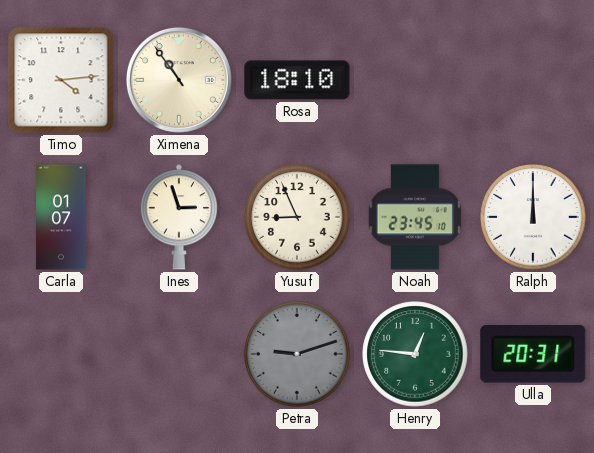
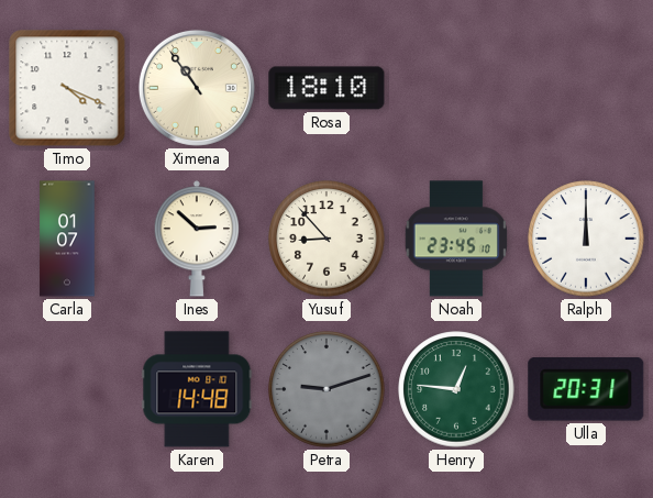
Timo: 4:14 -> 4:19
Ines: 2:57 -> 2:52
Yusuf: 8:56 -> 8:53
Karen: none -> 14:48
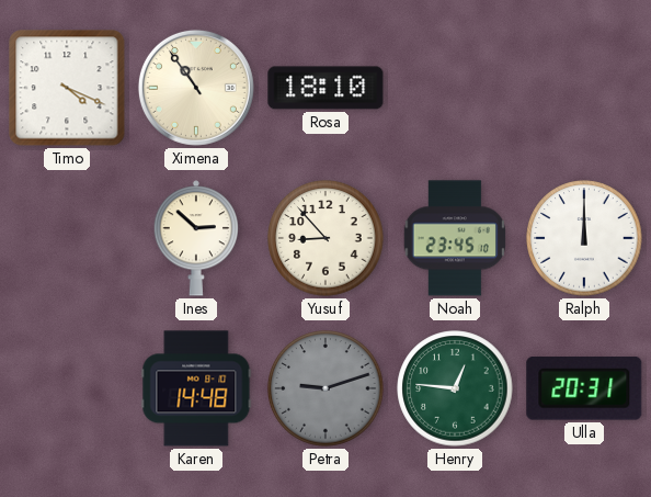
Carla: 01:07 -> none
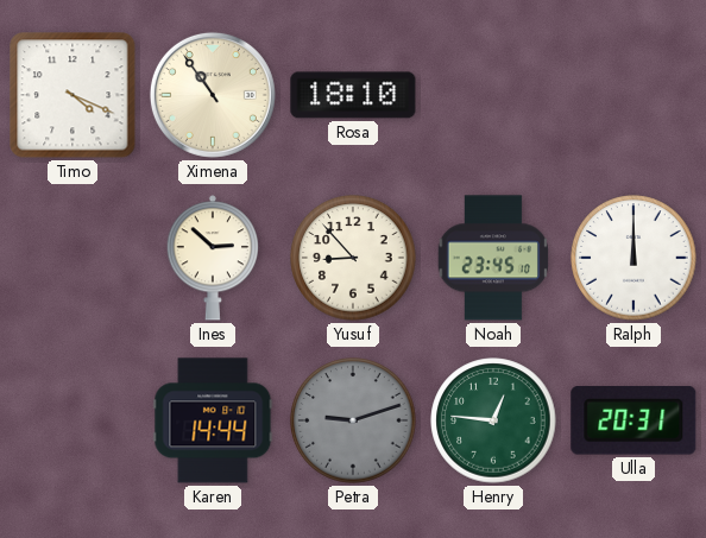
Karen: 14:48 -> 14:44
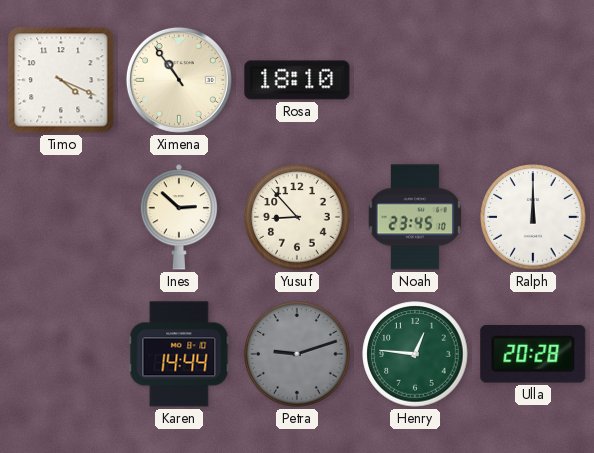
Ulla: 20:31 -> 20:28
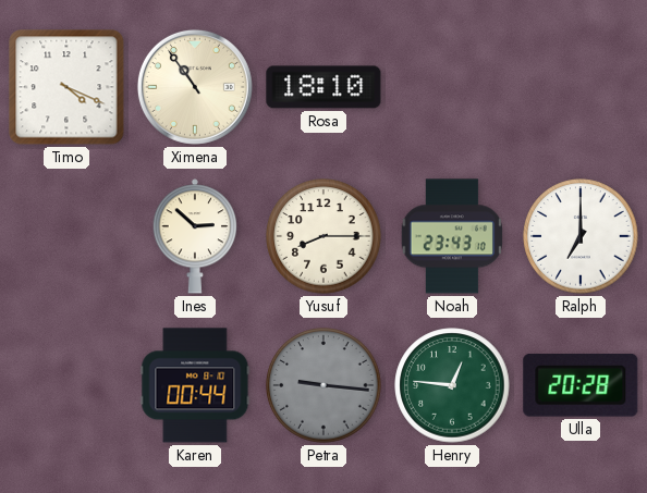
Yusuf: 8:53 -> 8:15
Noah: 23:45 -> 23:43
Ralph: 12:00 -> 7:00
Karen: 14:44 -> 00:44
Petra: 9:12 -> 9:16
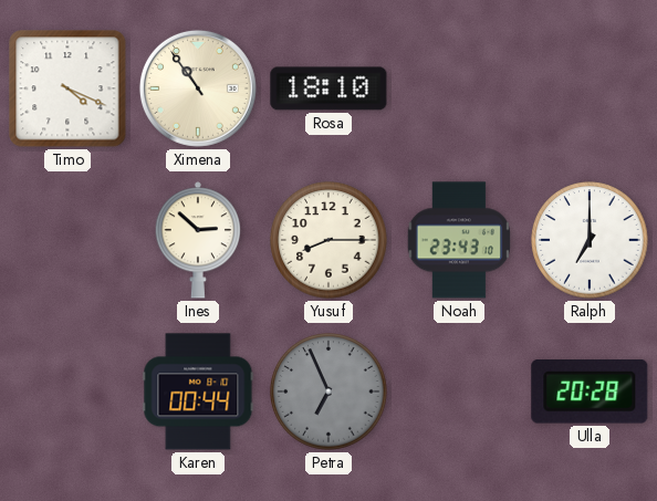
Petra: 9:16 -> 6:56
Henry: 12:46 -> none
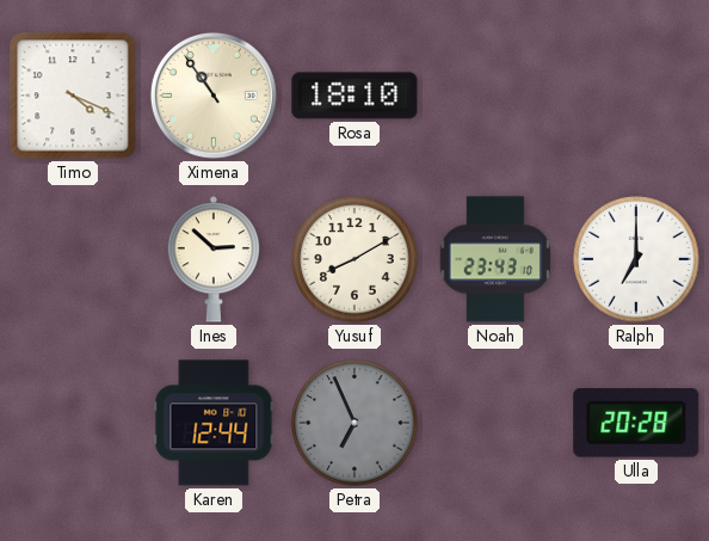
Yusuf: 8:15 -> 8:10
Karen: 00:44 -> 12:44
